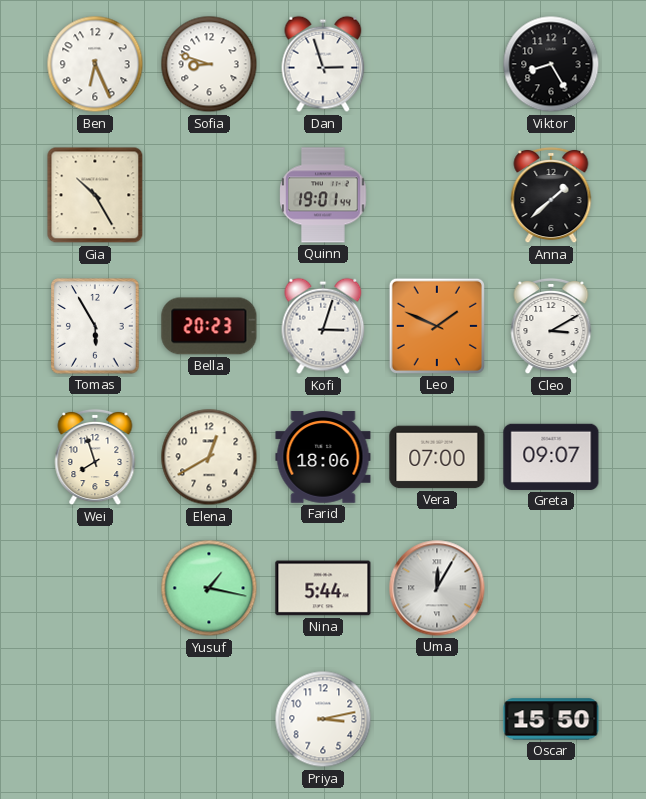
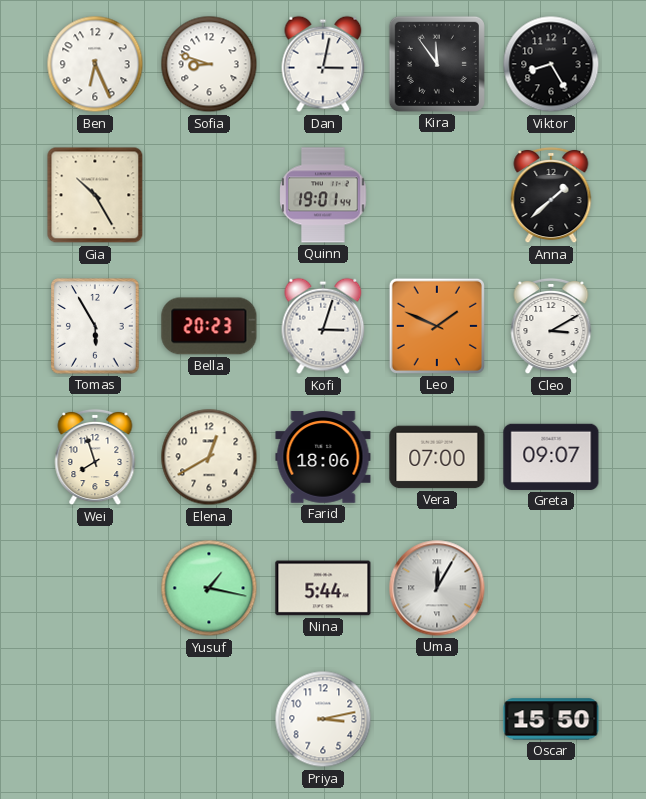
Dan: 2:57 -> 3:02
Kira: none -> 11:54
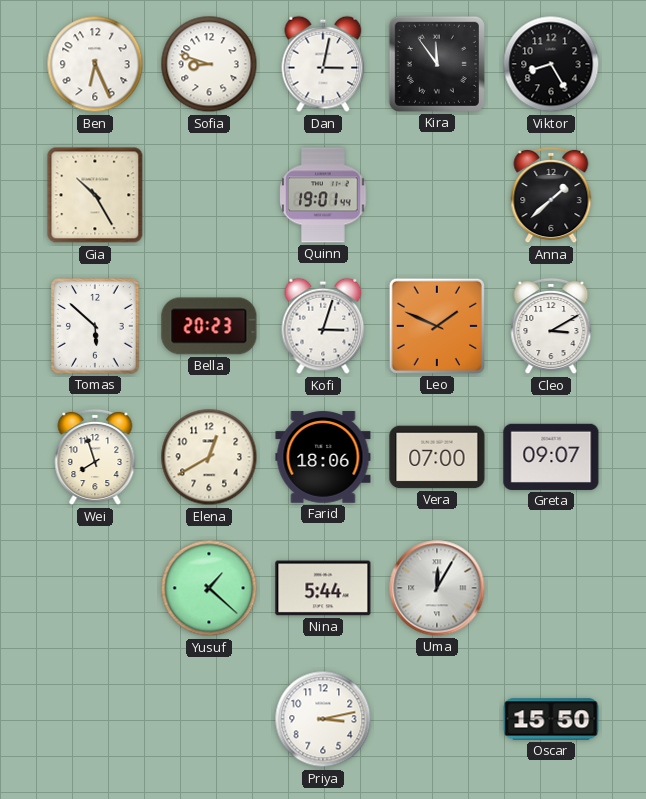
Tomas: 5:55 -> 5:52
Yusuf: 1:17 -> 1:22
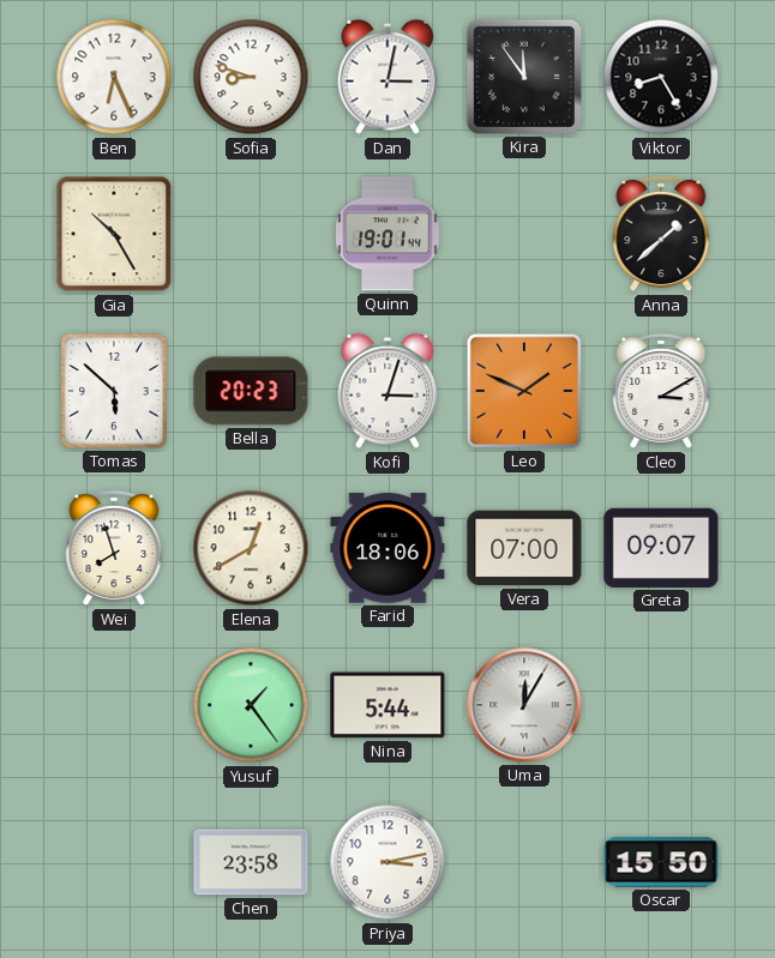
Yusuf: 1:22 -> 1:24
Chen: none -> 23:58
